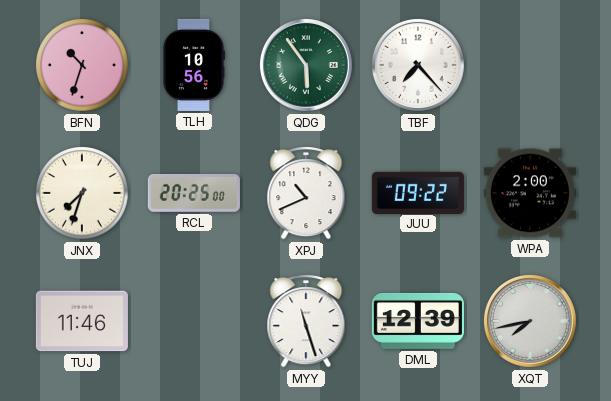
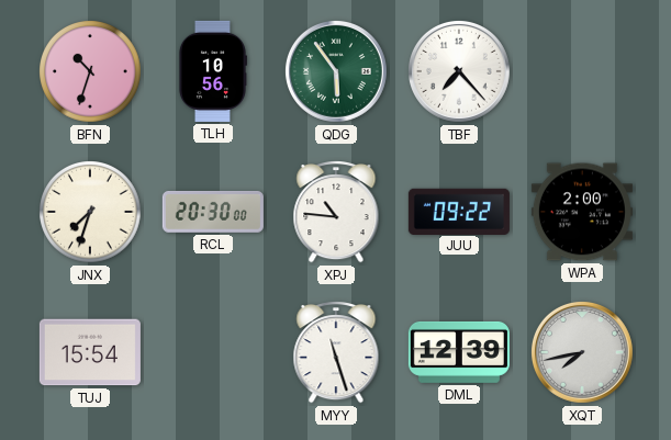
RCL: 20:25 -> 20:30
XPJ: 10:41 -> 10:46
TUJ: 11:46 -> 15:54
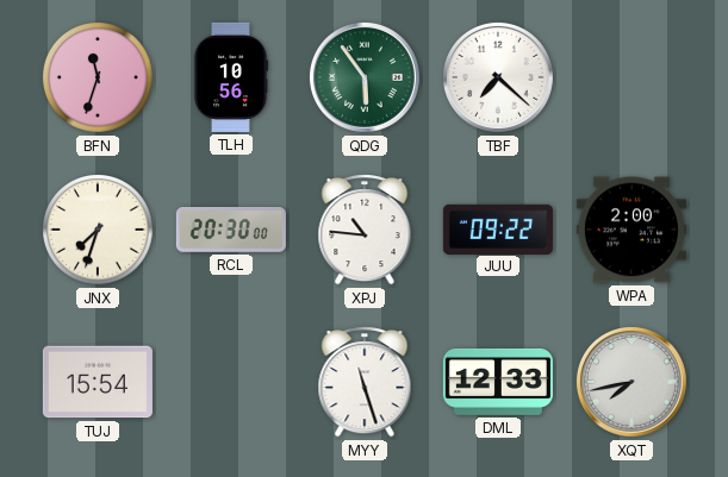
BFN: 10:33 -> 11:33
TBF: 7:23 -> 7:22
DML: 12:39 -> 12:33
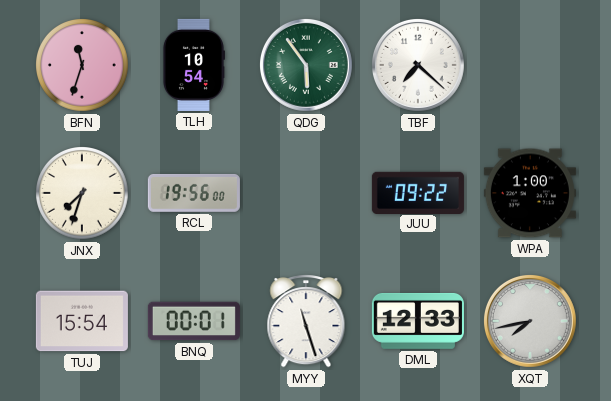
TLH: 10:56 -> 10:54
RCL: 20:30 -> 19:56
XPJ: 10:46 -> none
WPA: 2:00 -> 1:00
BNQ: none -> 00:01
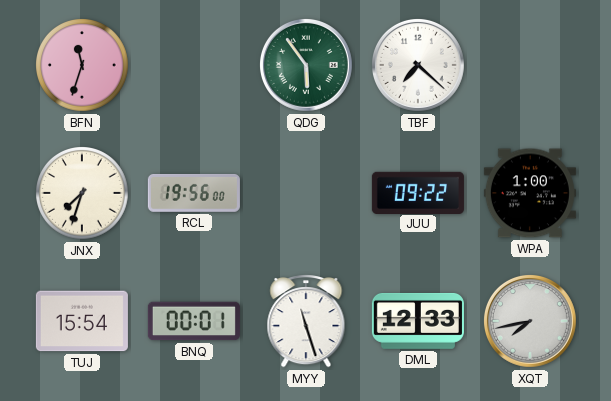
TLH: 10:54 -> none
